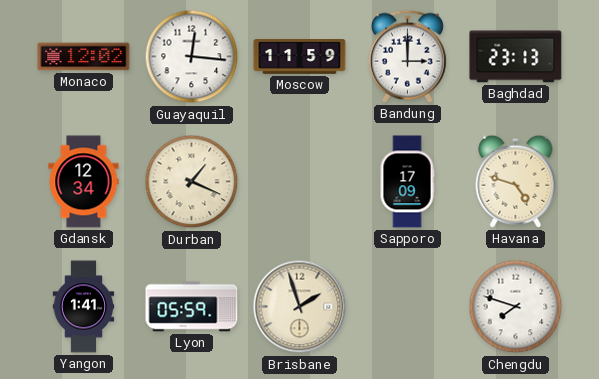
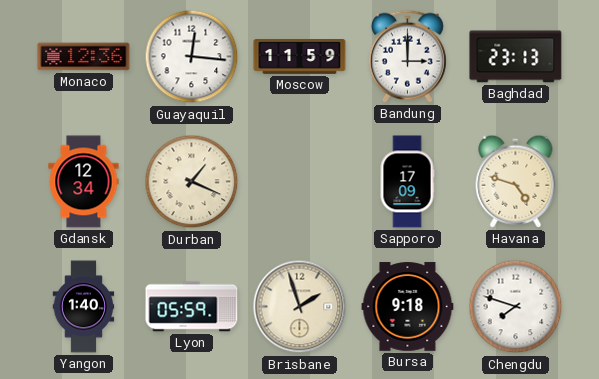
Monaco: 12:02 -> 12:36
Yangon: 1:41 -> 1:40
Bursa: none -> 9:18
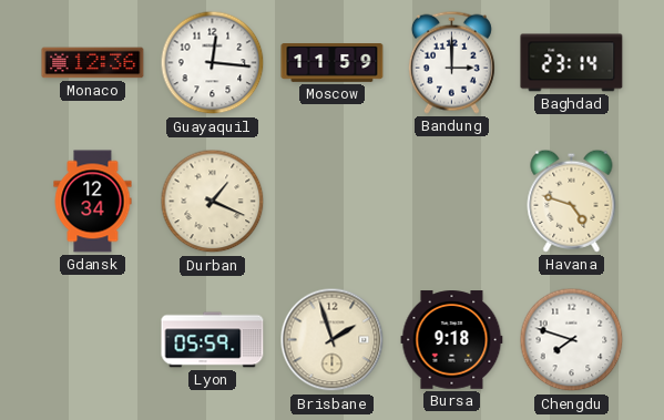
Baghdad: 23:13 -> 23:14
Sapporo: 17:09 -> none
Yangon: 1:40 -> none
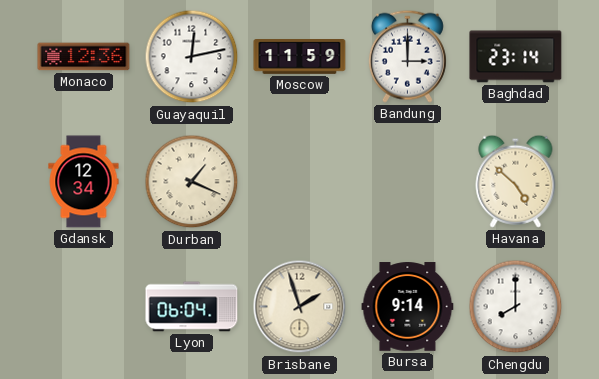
Guayaquil: 12:16 -> 12:13
Havana: 4:48 -> 4:52
Lyon: 05:59 -> 06:04
Bursa: 9:18 -> 9:14
Chengdu: 7:48 -> 8:00
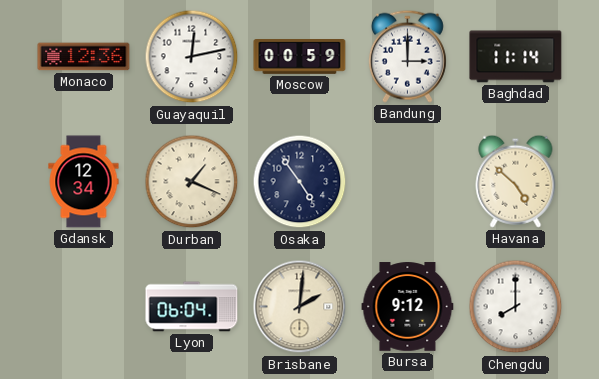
Moscow: 11:59 -> 00:59
Baghdad: 23:14 -> 11:14
Osaka: none -> 4:54
Brisbane: 1:57 -> 2:01
Bursa: 9:14 -> 9:12
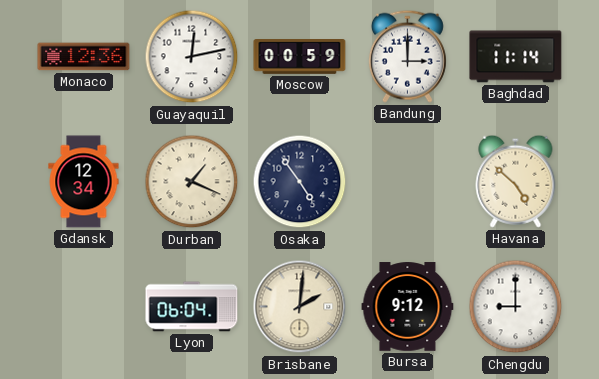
Chengdu: 8:00 -> 9:00
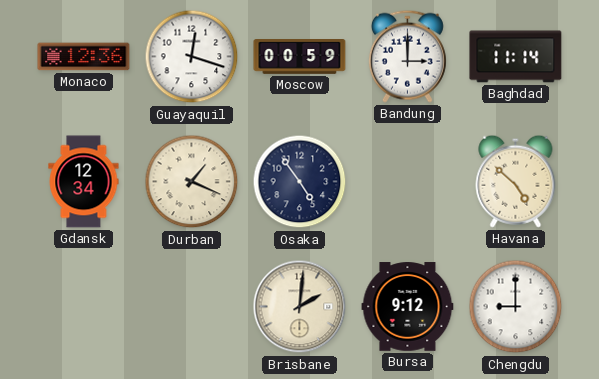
Guayaquil: 12:13 -> 12:18
Lyon: 06:04 -> none
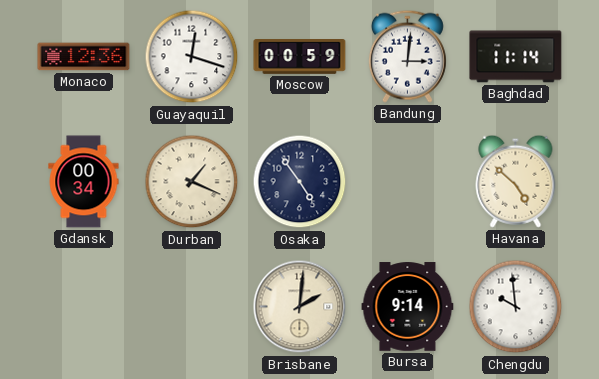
Bandung: 3:00 -> 3:01
Gdansk: 12:34 -> 00:34
Bursa: 9:12 -> 9:14
Chengdu: 9:00 -> 9:59
